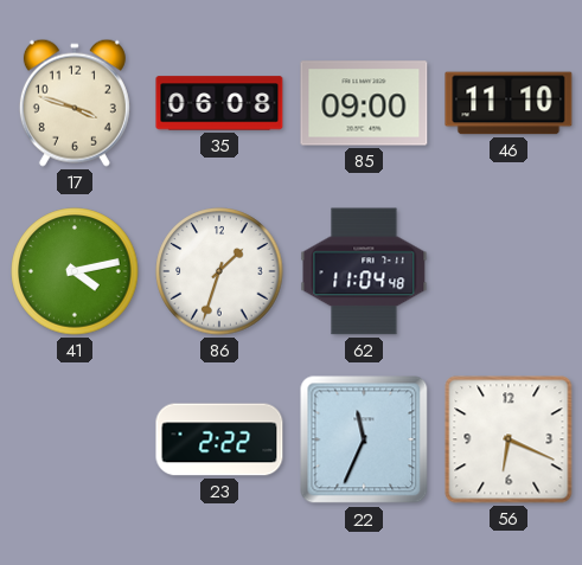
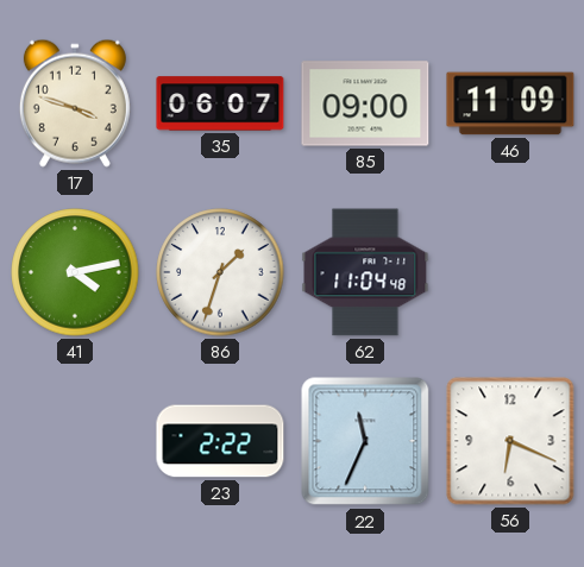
35: 06:08 -> 06:07
46: 11:10 -> 11:09
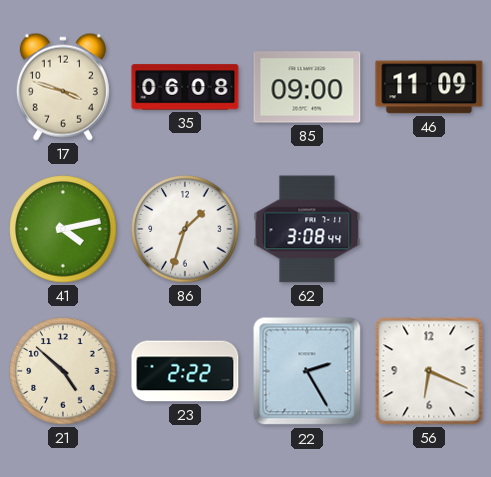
35: 06:07 -> 06:08
62: 11:04 -> 3:08
21: none -> 4:52
22: 11:34 -> 2:25
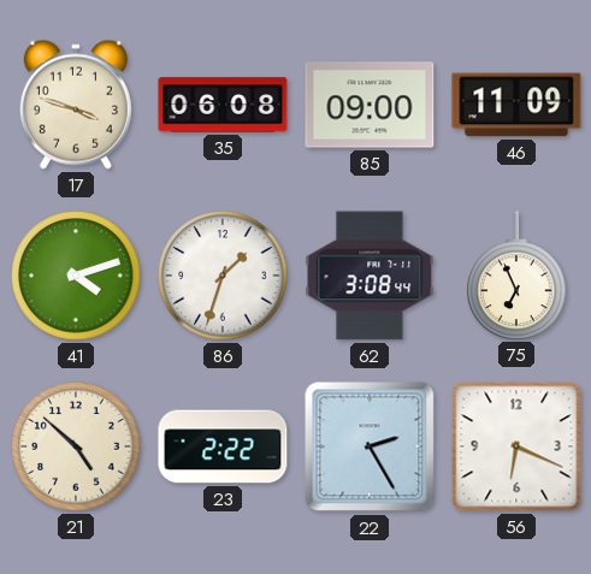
41: 4:13 -> 4:12
75: none -> 6:56
